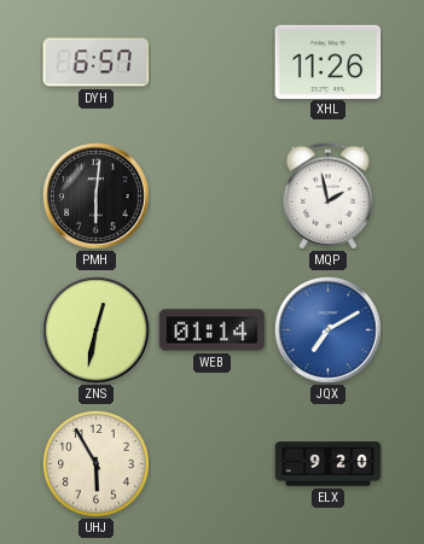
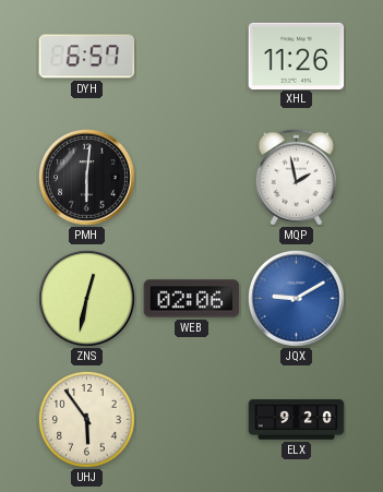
WEB: 01:14 -> 02:06
JQX: 7:10 -> 9:10
UHJ: 5:55 -> 5:54
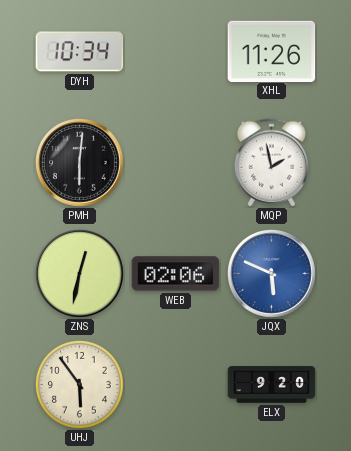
DYH: 6:57 -> 10:34
JQX: 9:10 -> 5:49
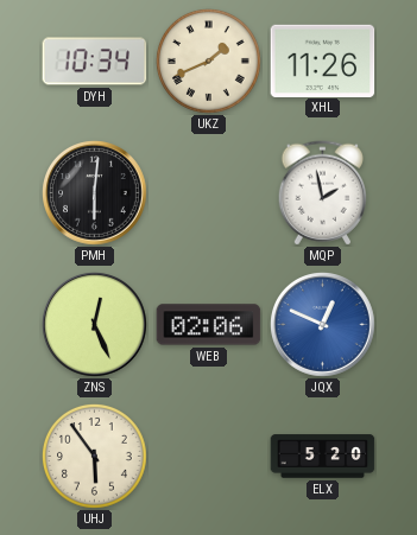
UKZ: none -> 1:41
ZNS: 12:32 -> 12:26
JQX: 5:49 -> 12:49
ELX: 9:20 -> 5:20
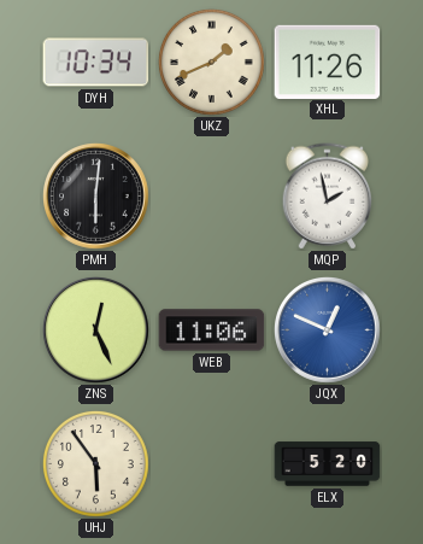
WEB: 02:06 -> 11:06
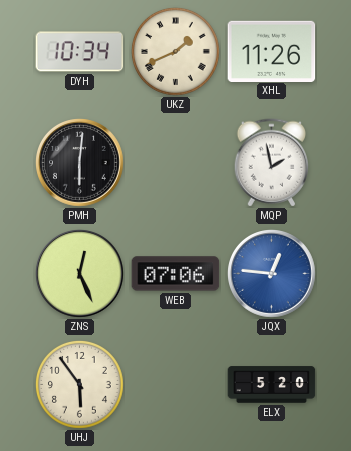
WEB: 11:06 -> 07:06
JQX: 12:49 -> 12:46
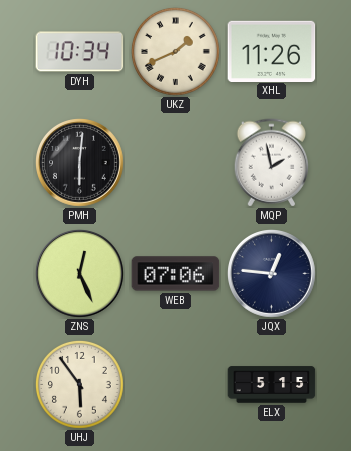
JQX dial: blue -> navy
ELX: 5:20 -> 5:15
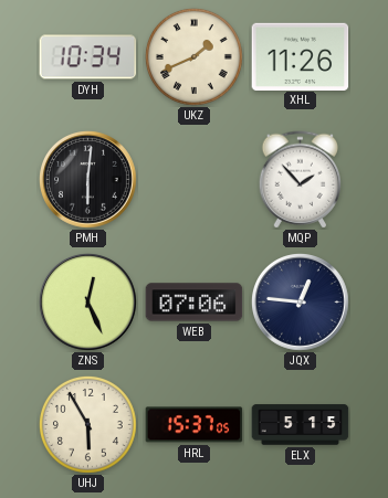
MQP: 1:58 -> 1:53
UHJ: 5:54 -> 5:55
HRL: none -> 15:37
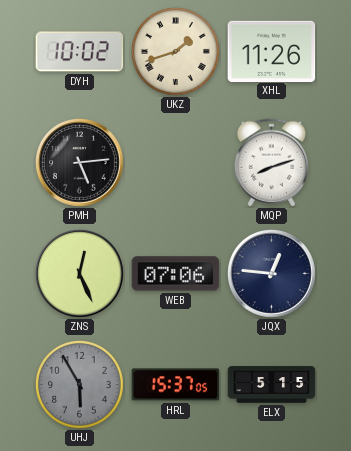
DYH: 10:34 -> 10:02
UKZ: 1:41 -> 1:42
PMH: 6:01 -> 5:14
MQP: 1:53 -> 8:12
UHJ dial: cream -> grey
